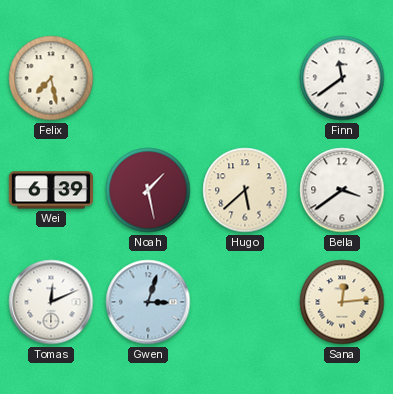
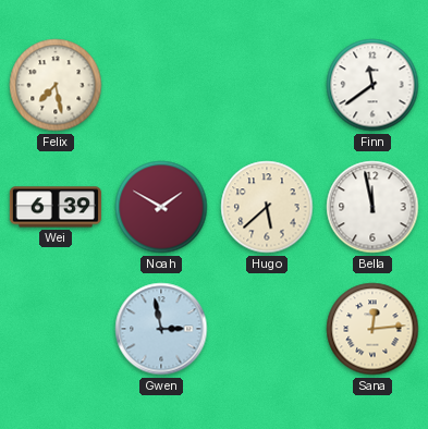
Noah: 1:28 -> 1:50
Bella: 3:39 -> 11:58
Tomas: 12:11 -> none
Gwen: 3:03 -> 2:58
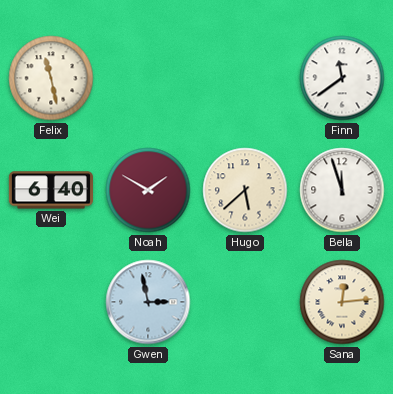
Felix: 7:28 -> 11:28
Wei: 6:39 -> 6:40
Bella: 11:58 -> 11:57
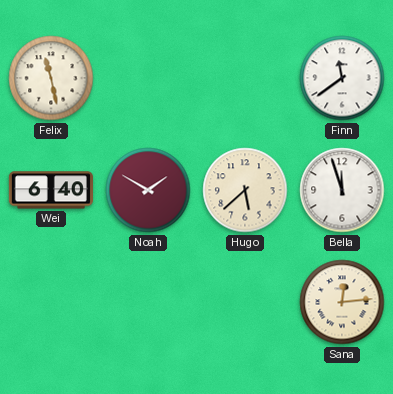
Gwen: 2:58 -> none
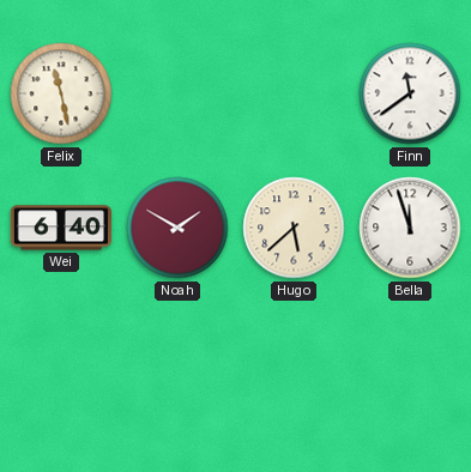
Sana: 12:14 -> none
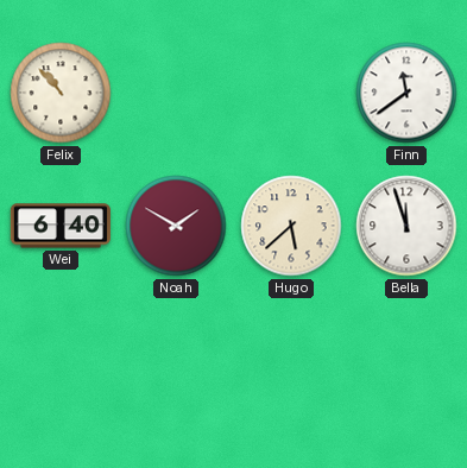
Felix: 11:28 -> 10:53
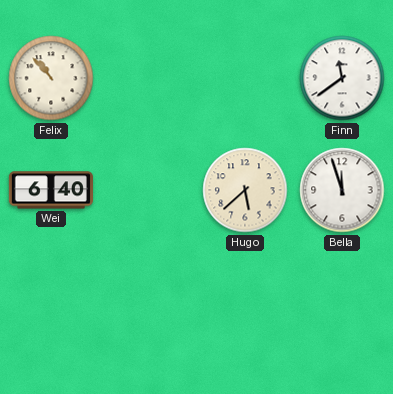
Noah: 1:50 -> none
